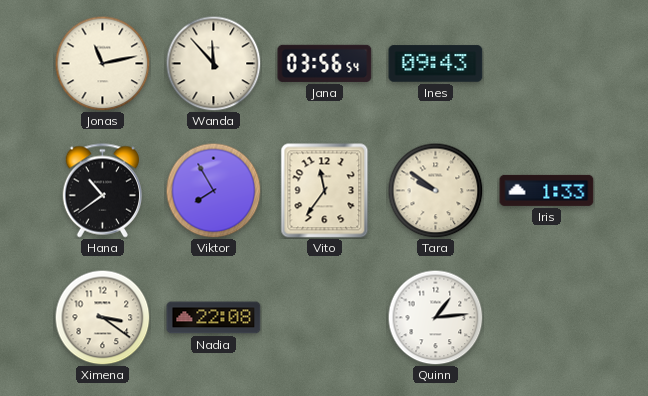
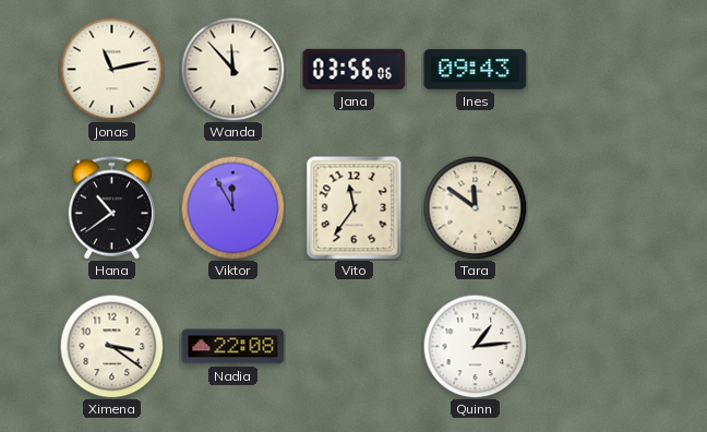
Jana: 03:56:54 -> 03:56:06
Viktor: 7:55 -> 11:55
Tara: 9:51 -> 11:51
Iris: 1:33 -> none
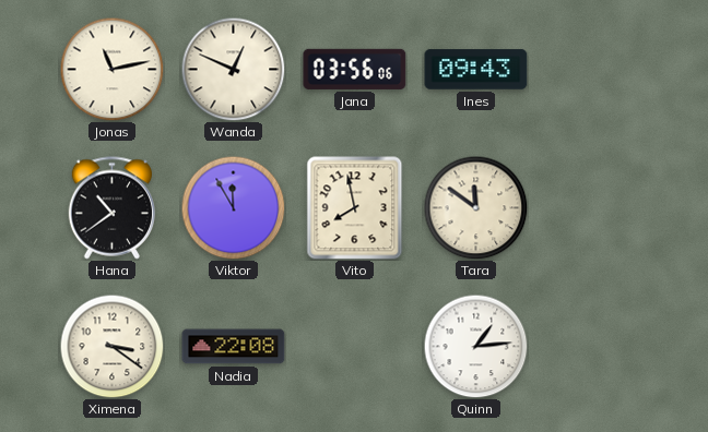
Wanda: 11:53 -> 12:49
Vito: 11:36 -> 7:58
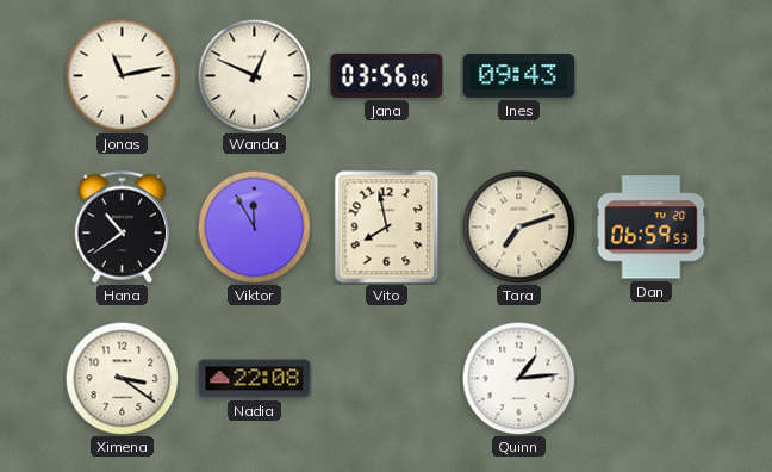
Tara: 11:51 -> 7:12
Dan: none -> 06:59
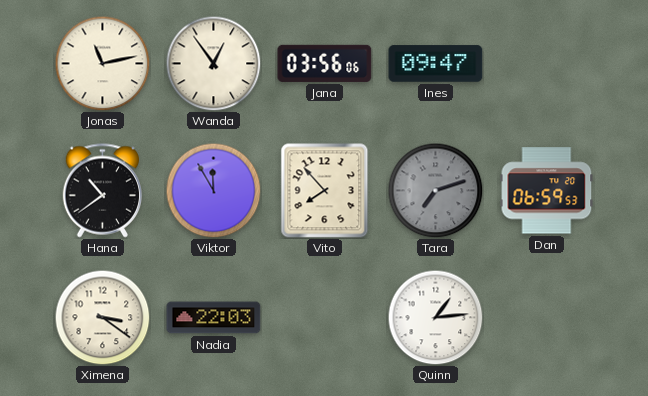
Wanda: 12:49 -> 12:54
Ines: 09:43 -> 09:47
Vito: 7:58 -> 7:53
Tara dial: cream -> grey
Nadia: 22:08 -> 22:03
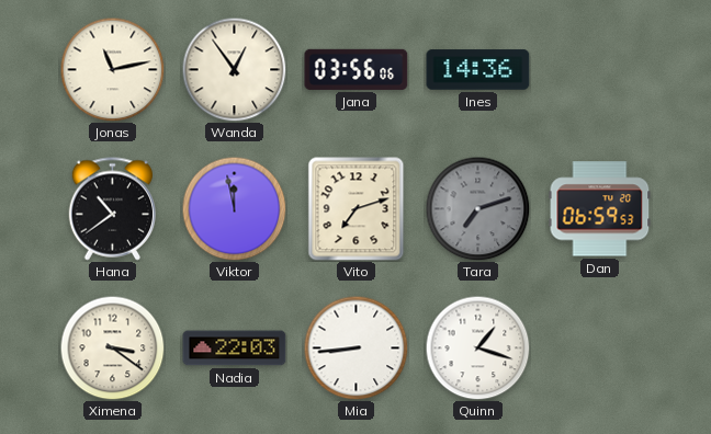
Ines: 09:47 -> 14:36
Viktor: 11:55 -> 11:58
Vito: 7:53 -> 7:12
Mia: none -> 8:44
Quinn: 1:14 -> 1:18
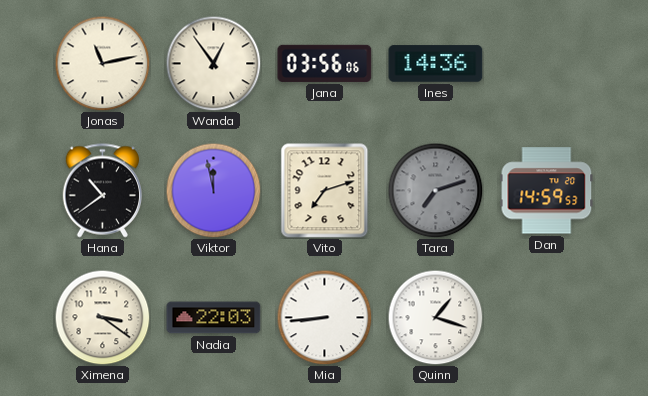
Dan: 06:59 -> 14:59
